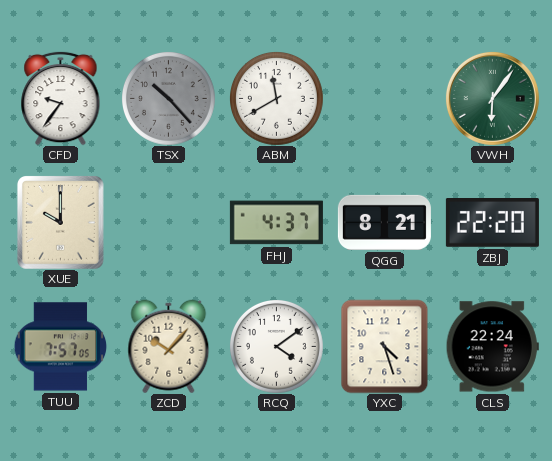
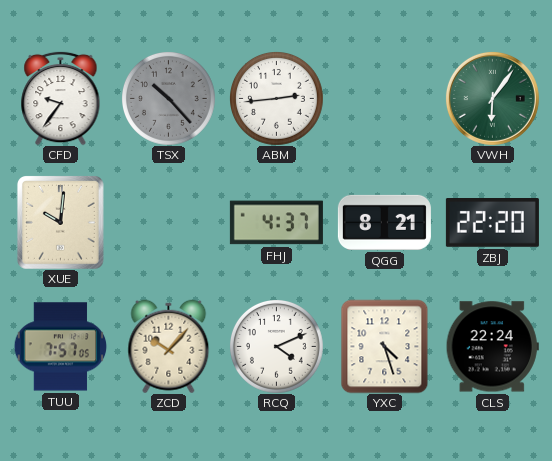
ABM: 11:40 -> 2:44
XUE: 10:00 -> 10:01
RCQ: 4:09 -> 4:11
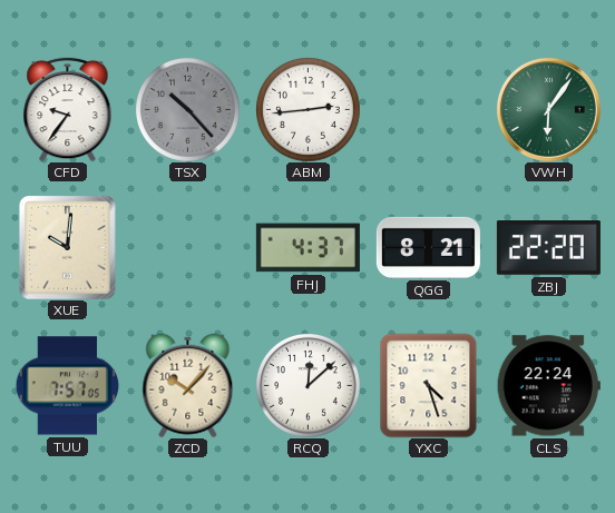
RCQ: 4:11 -> 12:08
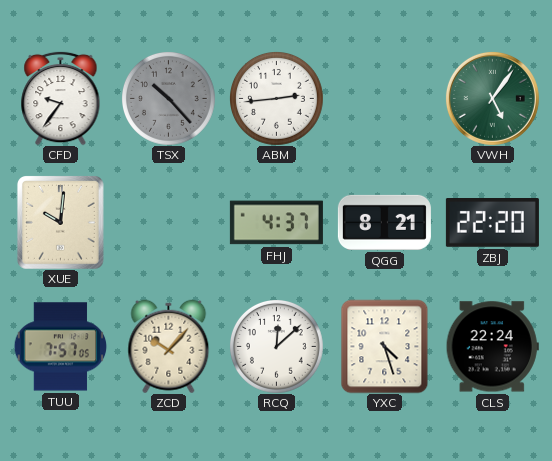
VWH: 6:06 -> 5:06
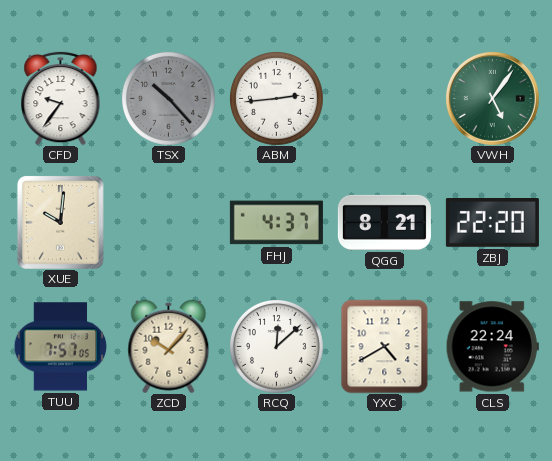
YXC: 4:27 -> 4:40
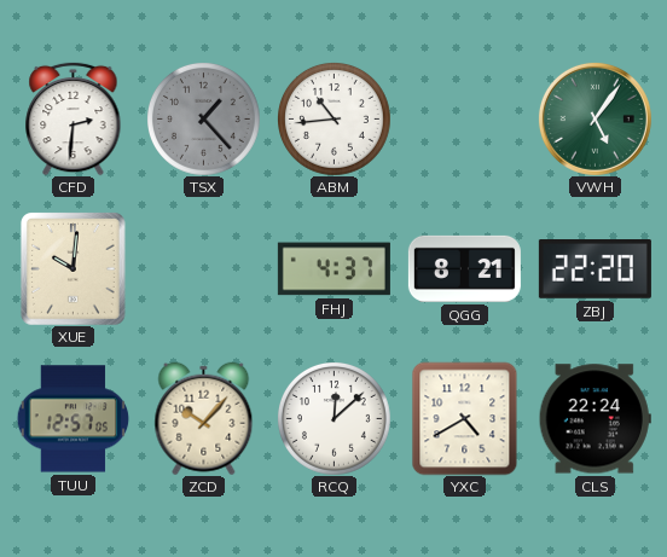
CFD: 9:36 -> 2:31
TSX: 10:23 -> 1:23
ABM: 2:44 -> 10:44
TUU: 7:57 -> 12:57
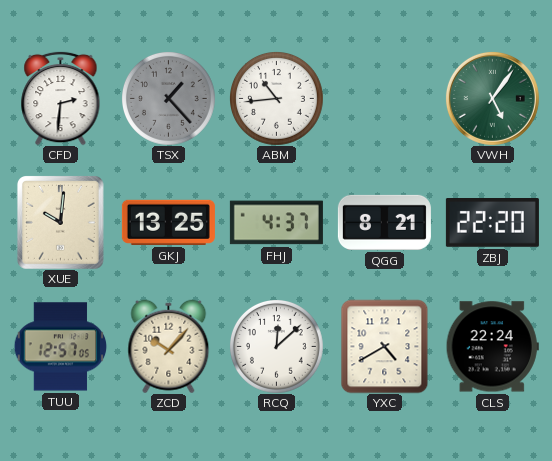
GKJ: none -> 13:25
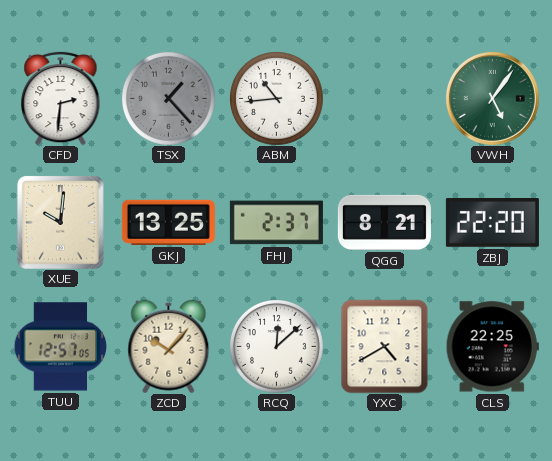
FHJ: 4:37 -> 2:37
CLS: 22:24 -> 22:25
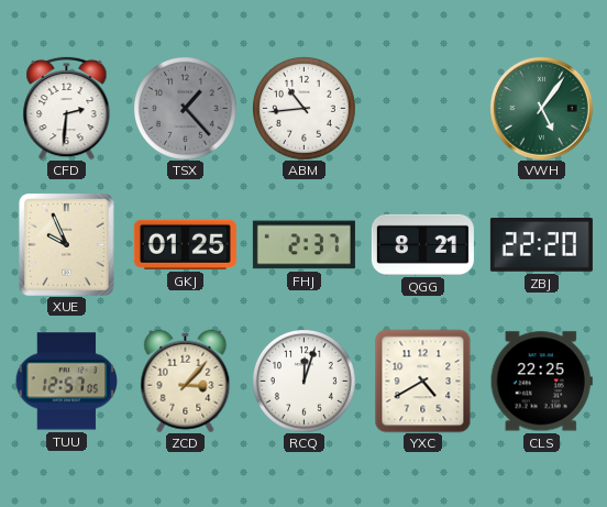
XUE: 10:01 -> 9:56
GKJ: 13:25 -> 01:25
ZCD: 10:07 -> 3:07
RCQ: 12:08 -> 12:03
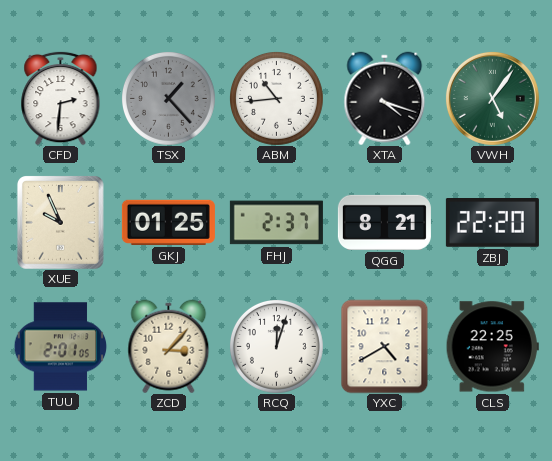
XTA: none -> 4:18
TUU: 12:57 -> 2:01
